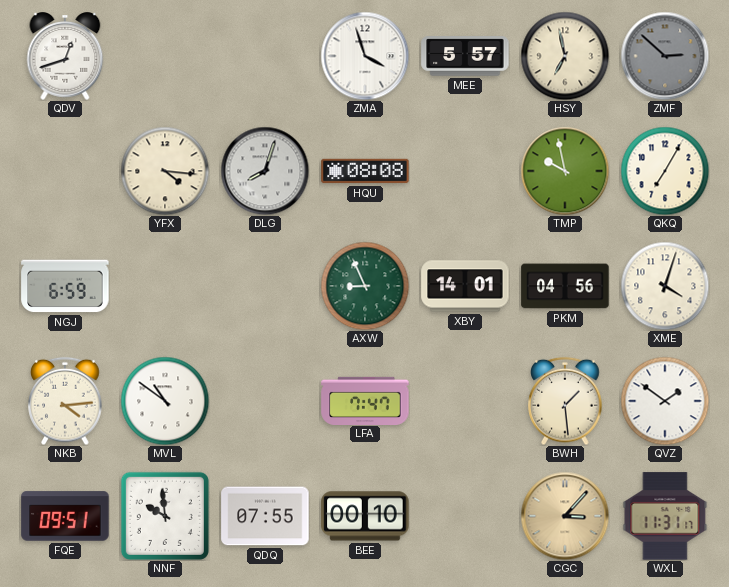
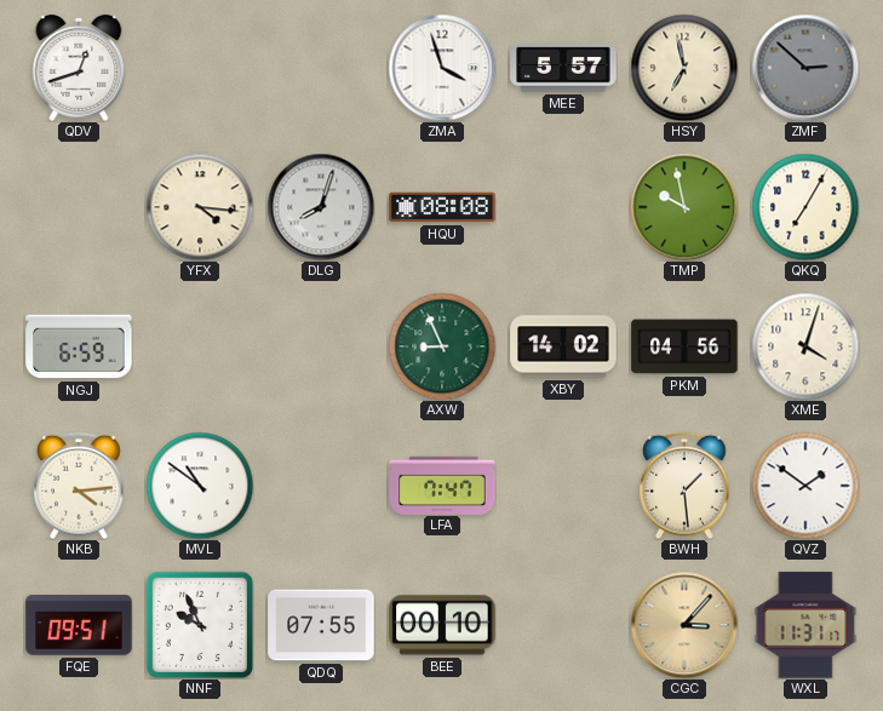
XBY: 14:01 -> 14:02
NNF: 9:59 -> 9:56
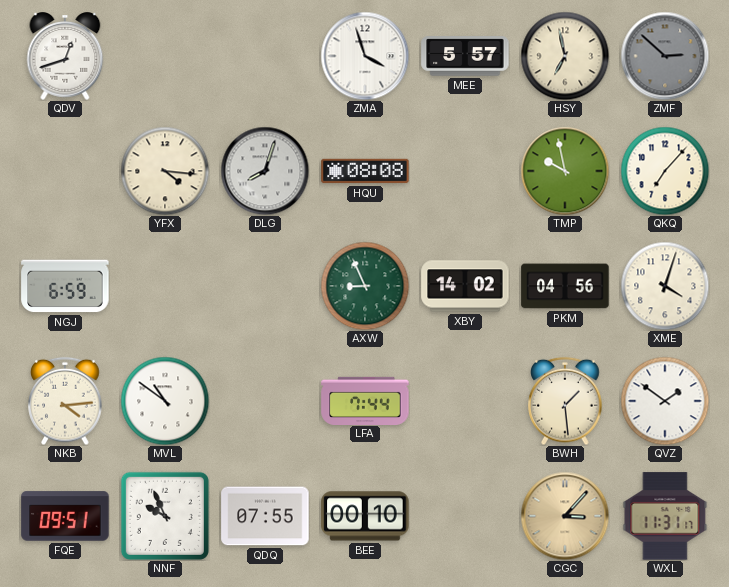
QKQ: 7:05 -> 7:07
LFA: 7:47 -> 7:44
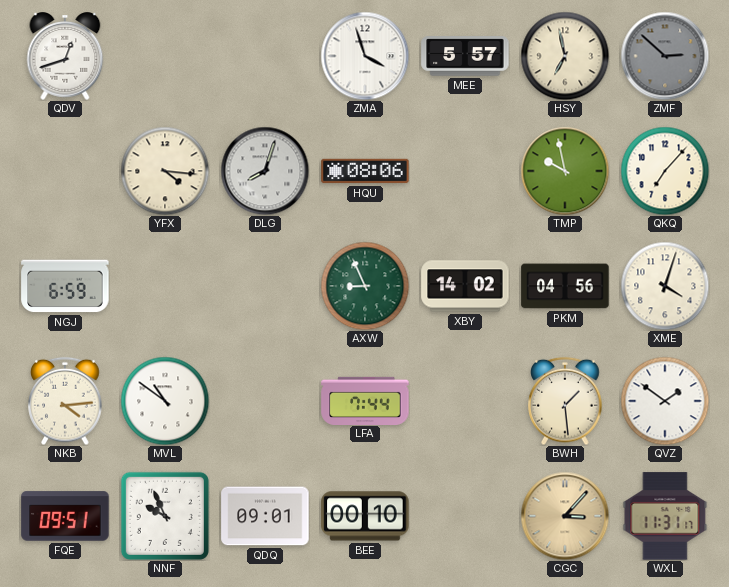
HQU: 08:08 -> 08:06
QDQ: 07:55 -> 09:01
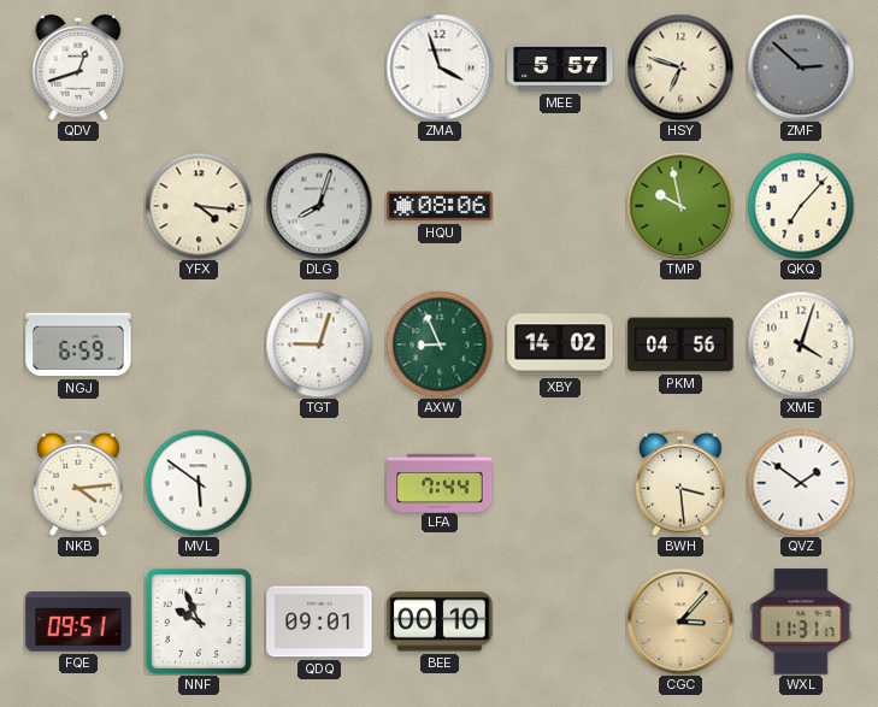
HSY: 6:58 -> 6:48
TGT: none -> 9:03
MVL: 10:51 -> 5:51
BWH: 1:29 -> 3:29
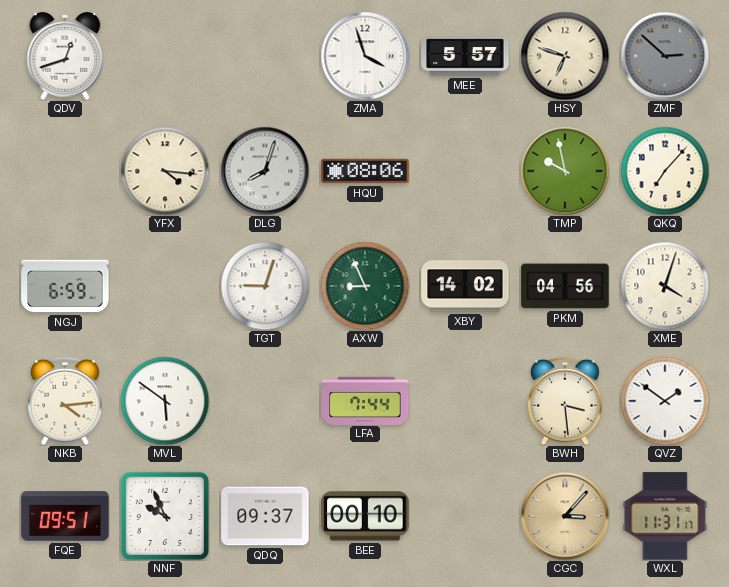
QDQ: 09:01 -> 09:37
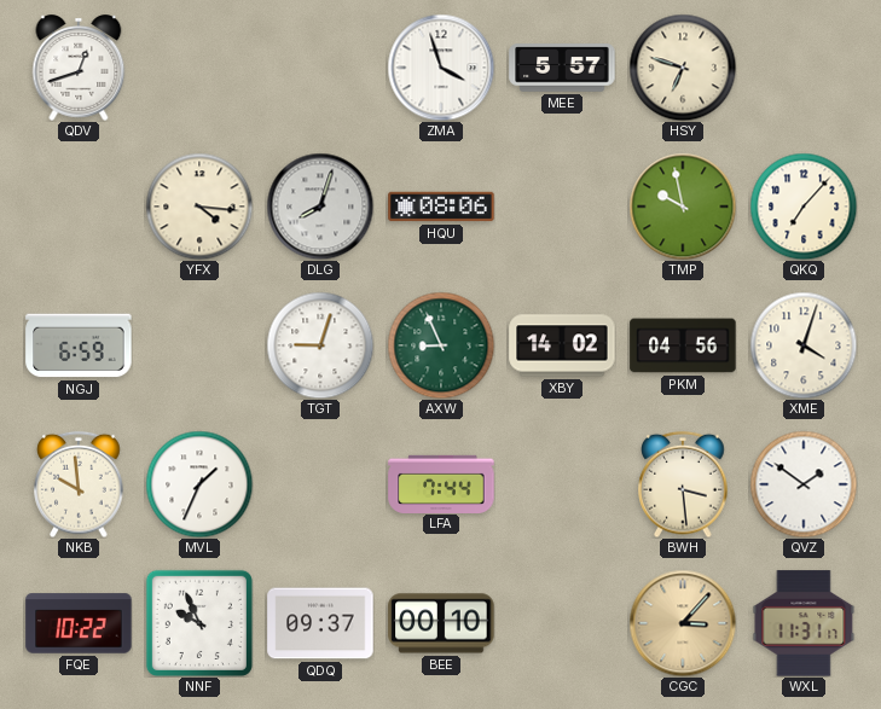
ZMF: 2:52 -> none
NKB: 4:14 -> 9:59
MVL: 5:51 -> 1:34
FQE: 09:51 -> 10:22
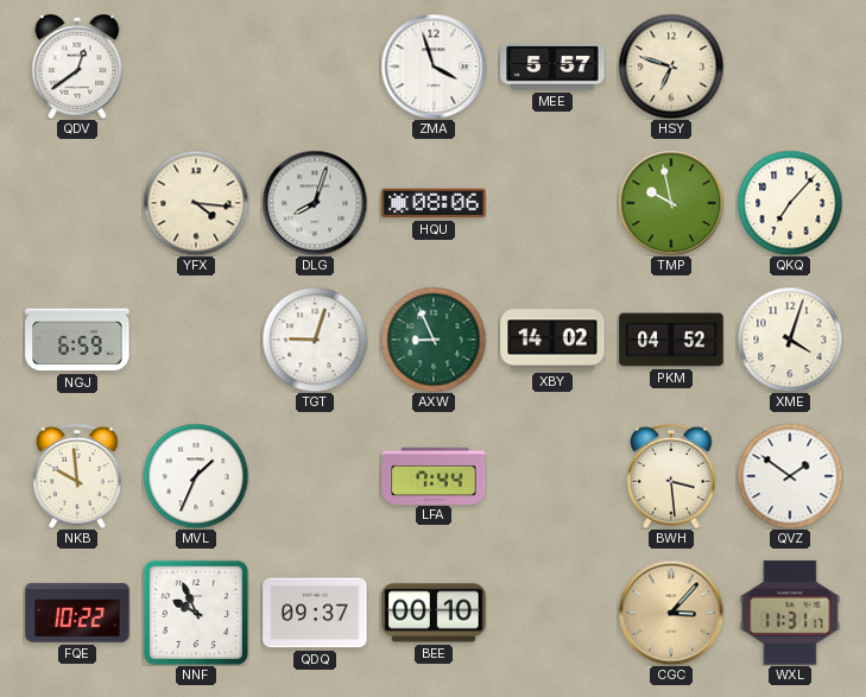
QDV: 12:42 -> 12:39
PKM: 04:56 -> 04:52
